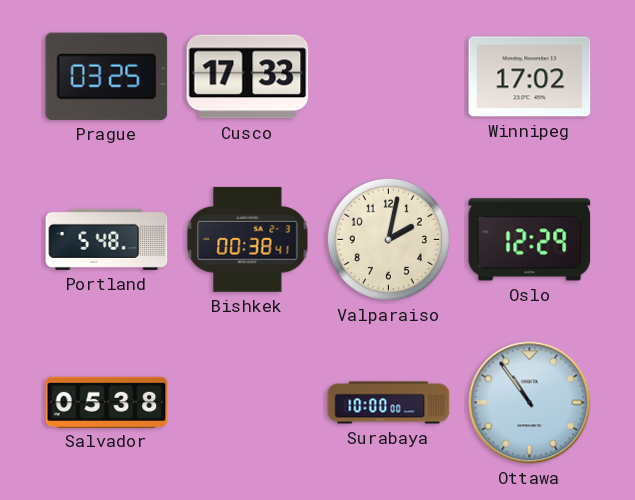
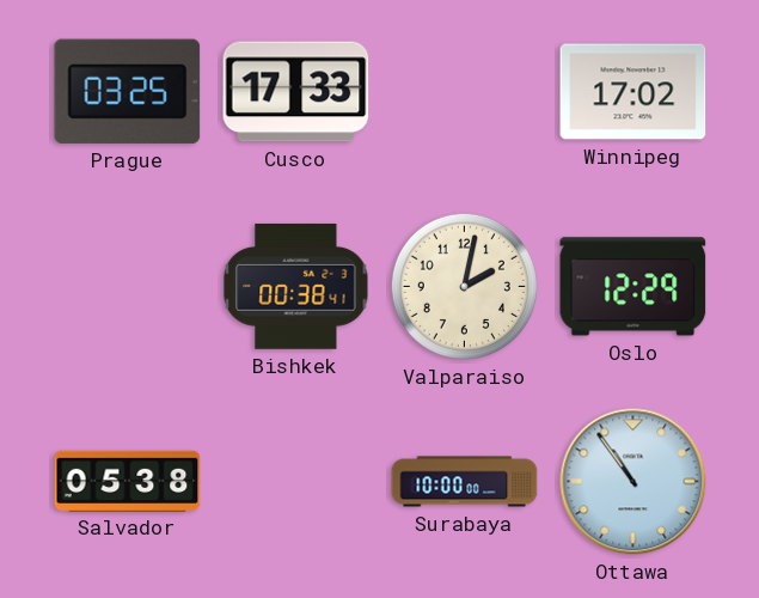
Portland: 5:48 -> none
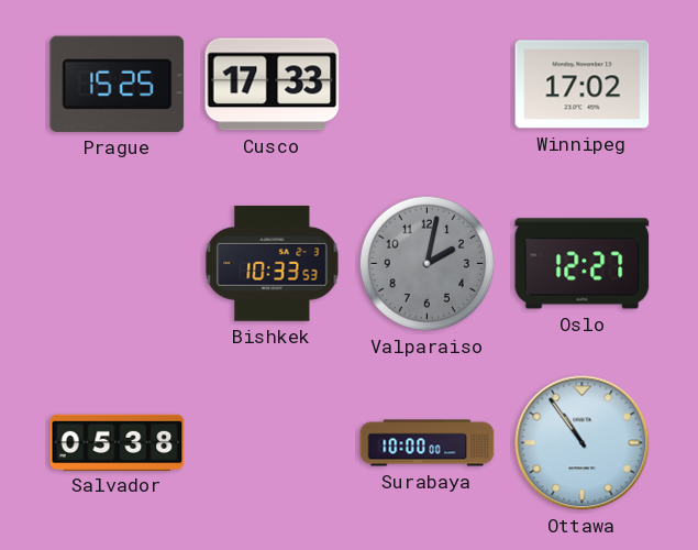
Prague: 03:25 -> 15:25
Bishkek: 00:38 -> 10:33
Valparaiso dial: cream -> grey
Oslo: 12:29 -> 12:27
